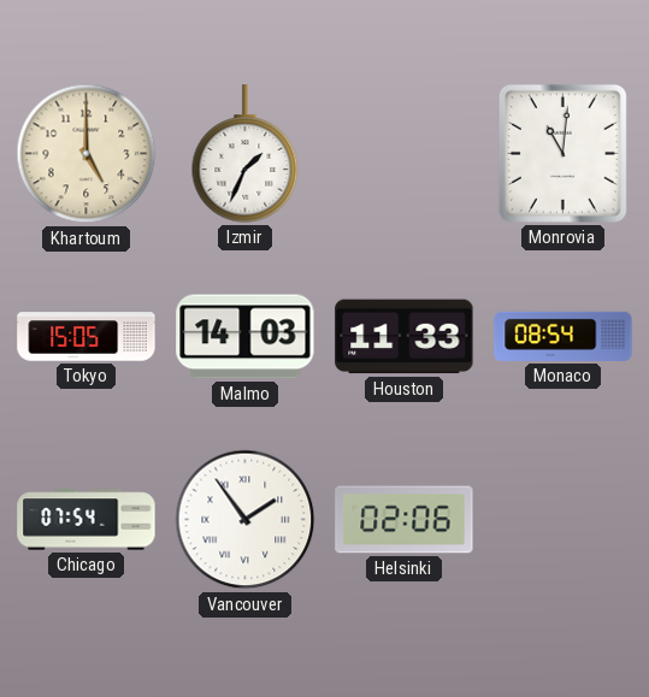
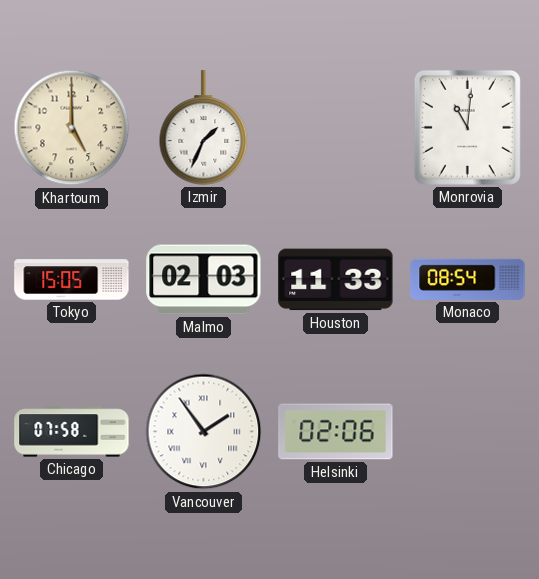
Malmo: 14:03 -> 02:03
Chicago: 07:54 -> 07:58
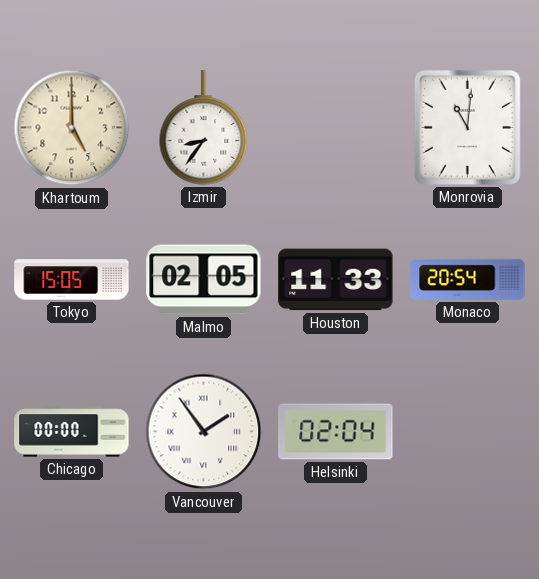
Izmir: 1:34 -> 8:36
Malmo: 02:03 -> 02:05
Monaco: 08:54 -> 20:54
Chicago: 07:58 -> 00:00
Helsinki: 02:06 -> 02:04
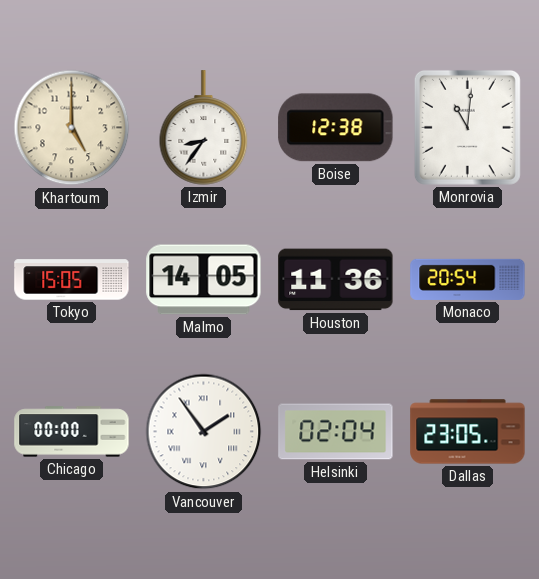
Boise: none -> 12:38
Malmo: 02:05 -> 14:05
Houston: 11:33 -> 11:36
Dallas: none -> 23:05
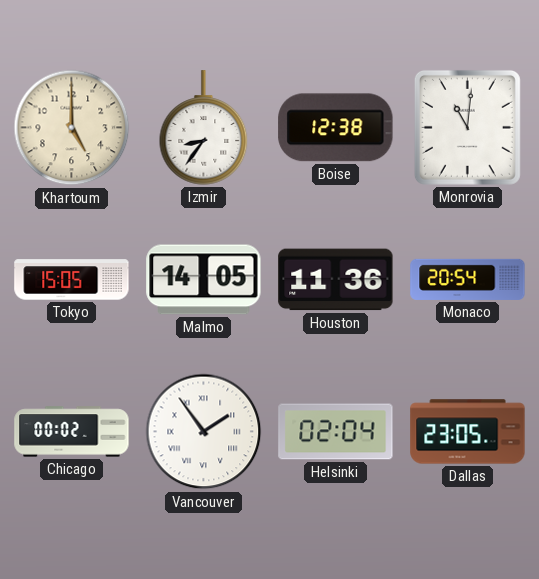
Chicago: 00:00 -> 00:02
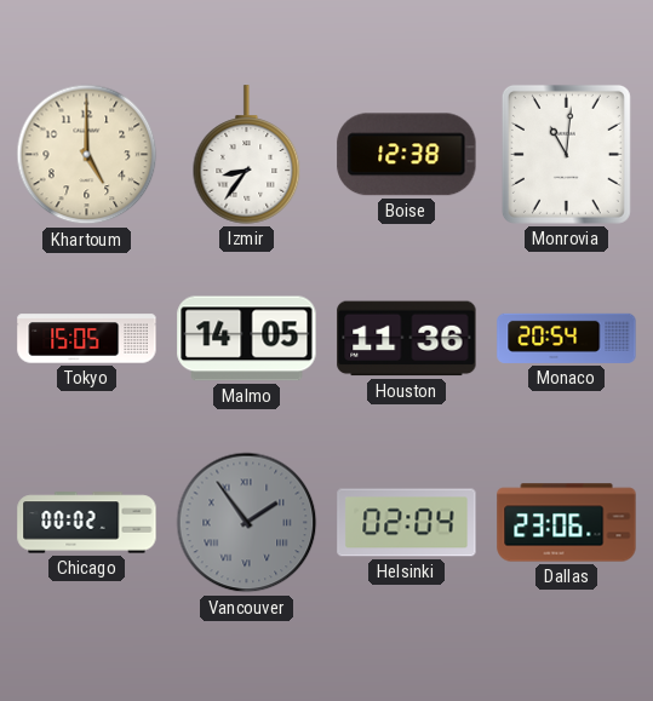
Vancouver dial: white -> grey
Dallas: 23:05 -> 23:06
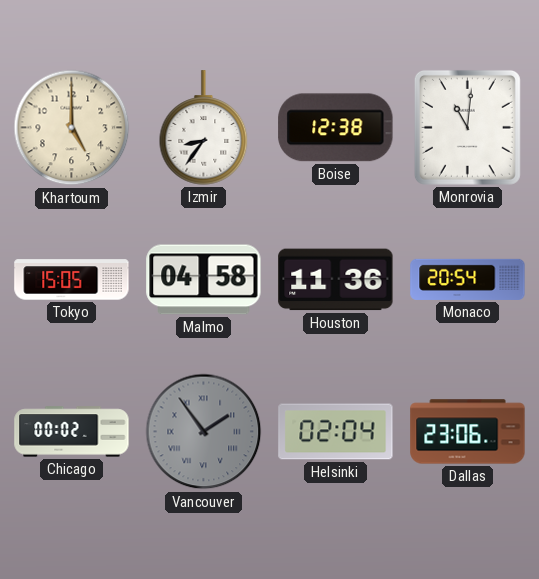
Malmo: 14:05 -> 04:58
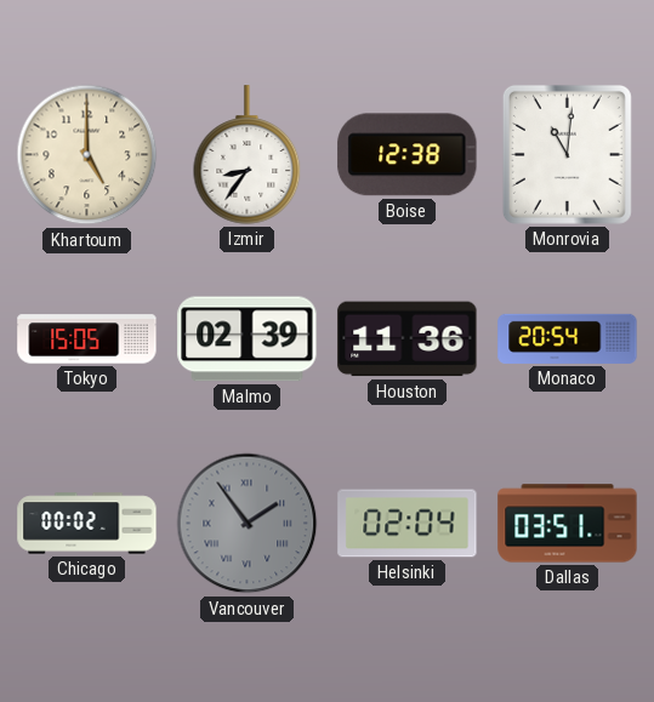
Malmo: 04:58 -> 02:39
Dallas: 23:06 -> 03:51
